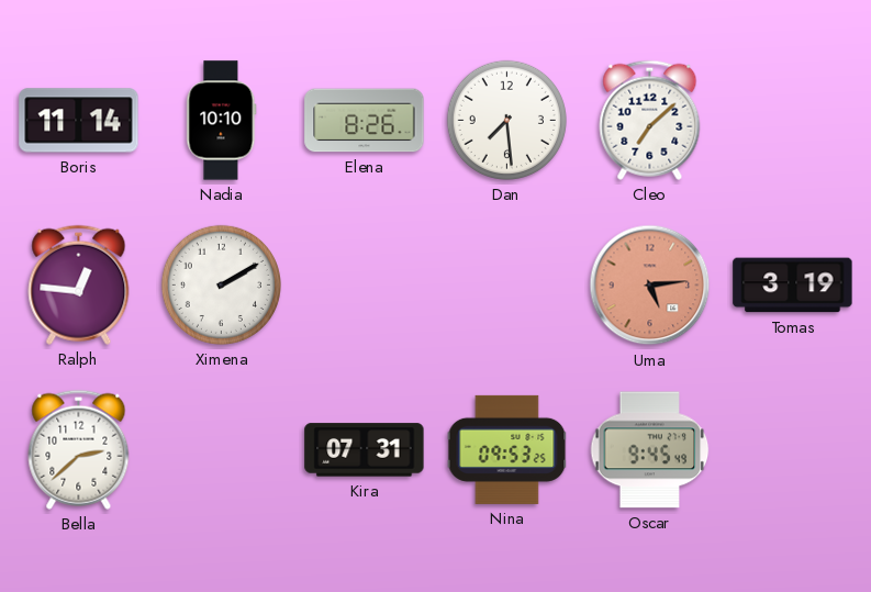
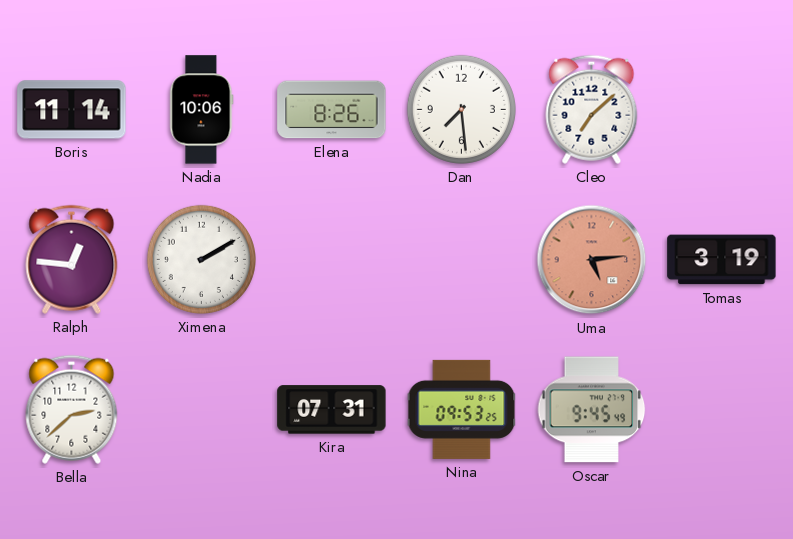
Nadia: 10:10 -> 10:06
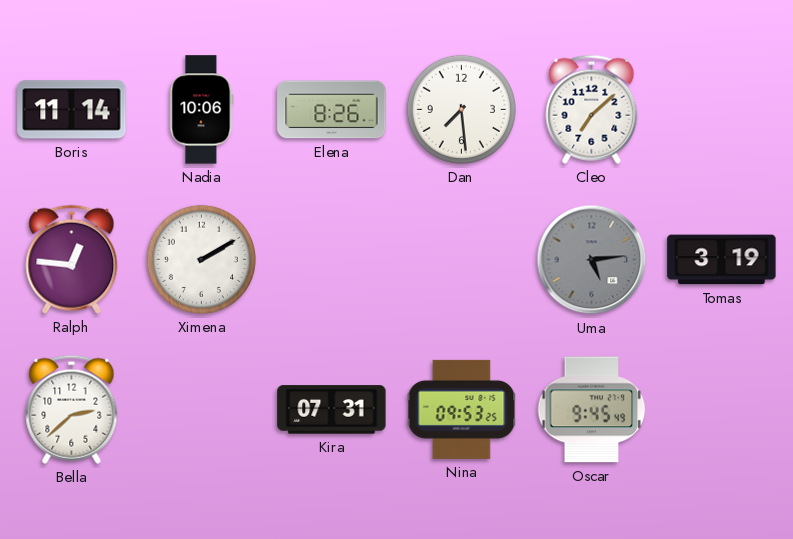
Uma dial: salmon -> grey
